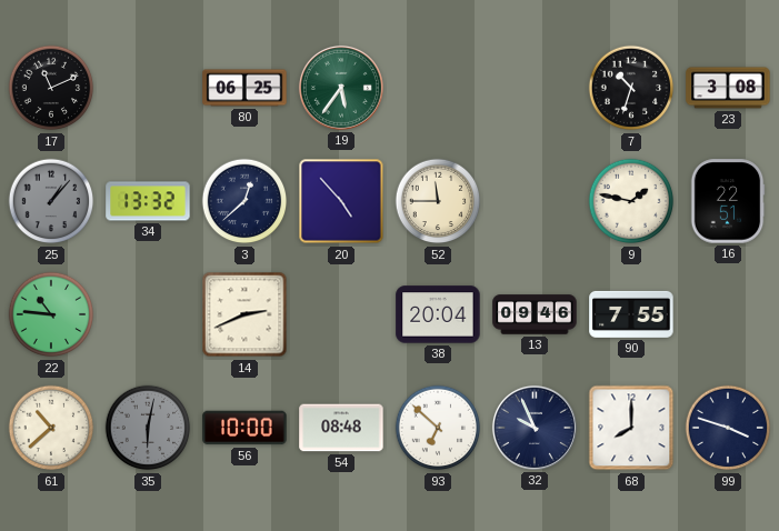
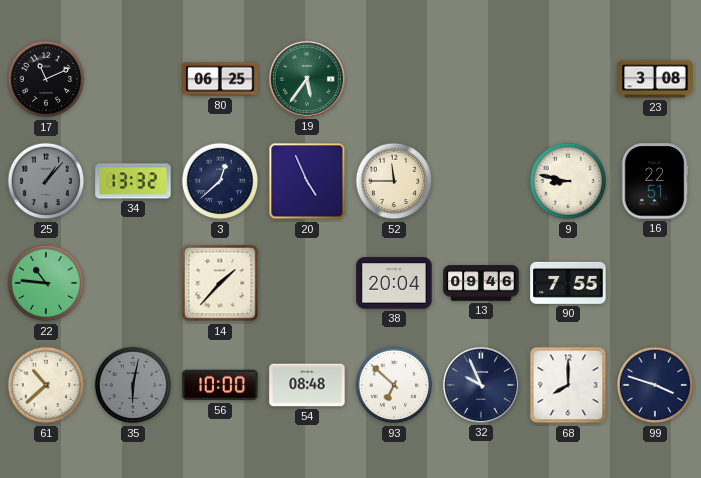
7: 10:33 -> none
20: 4:53 -> 4:56
9: 1:47 -> 8:47
14: 2:41 -> 1:37
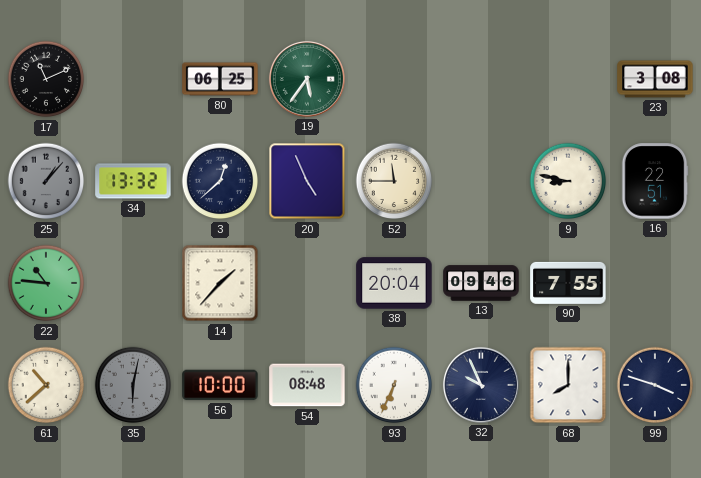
93: 6:52 -> 6:34
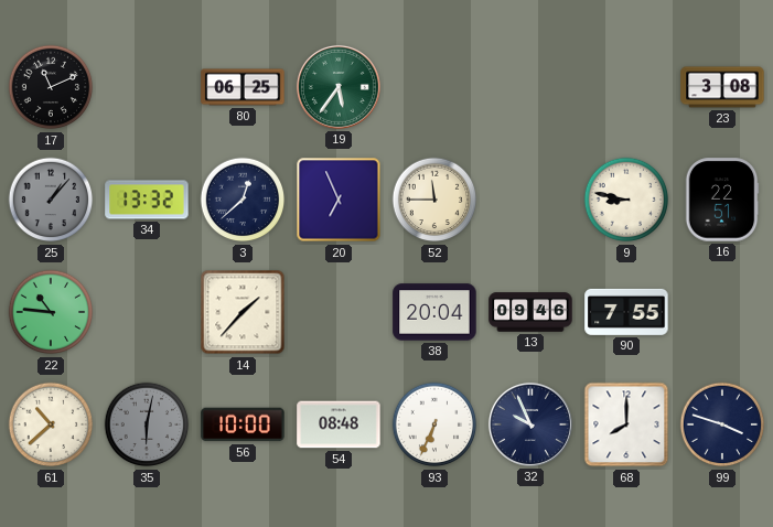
20: 4:56 -> 6:56
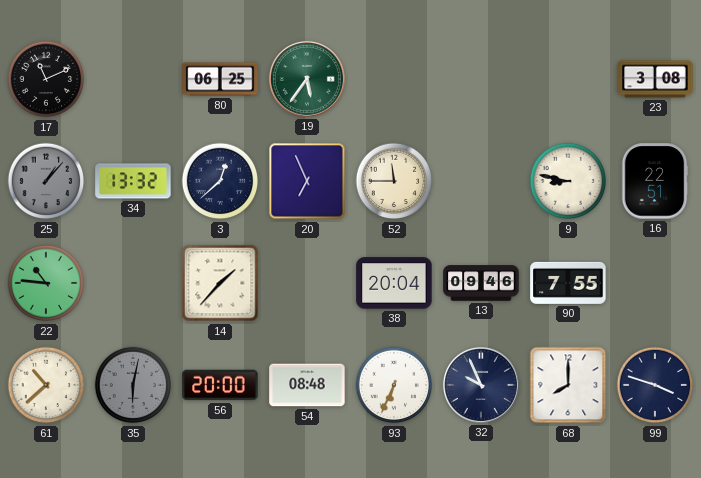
56: 10:00 -> 20:00
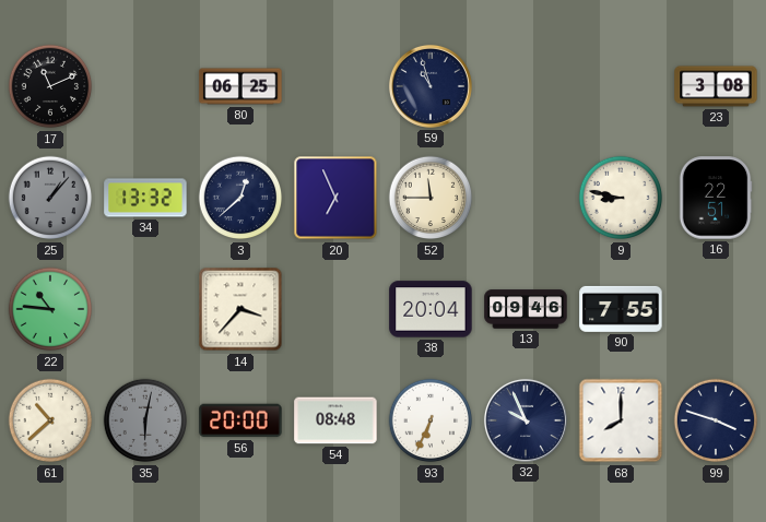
19: 5:36 -> none
59: none -> 10:57
14: 1:37 -> 3:37
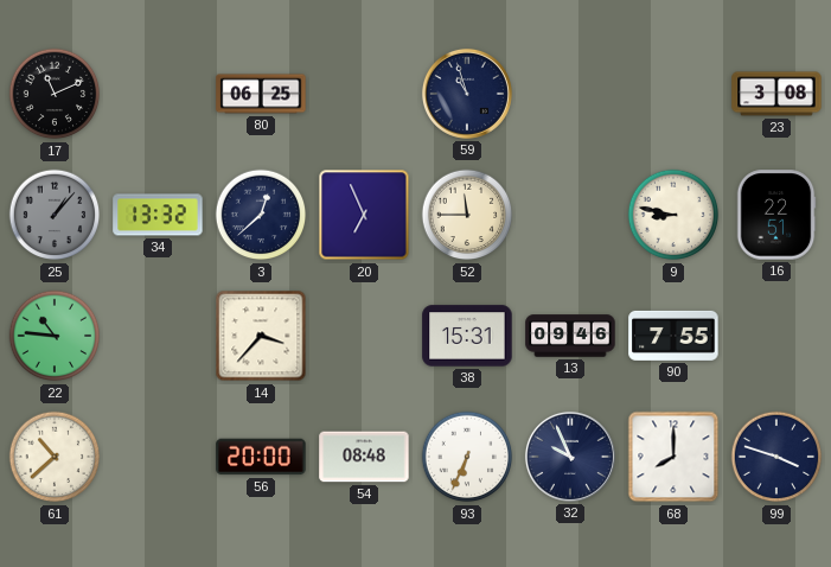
38: 20:04 -> 15:31
35: 6:02 -> none
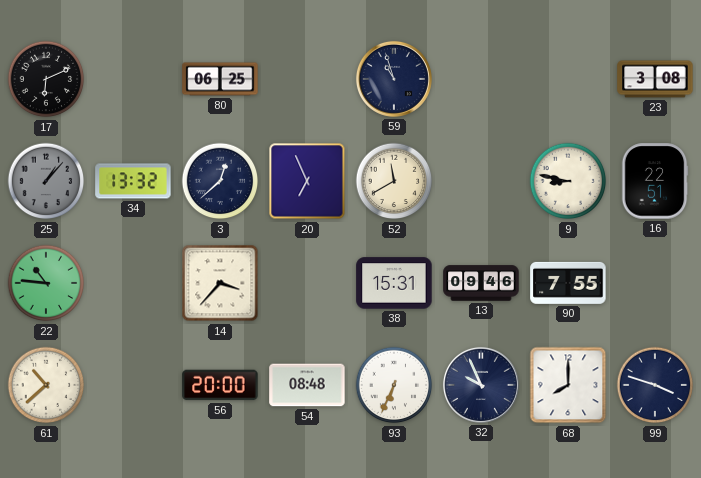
17: 11:11 -> 6:11
52: 11:45 -> 11:40
